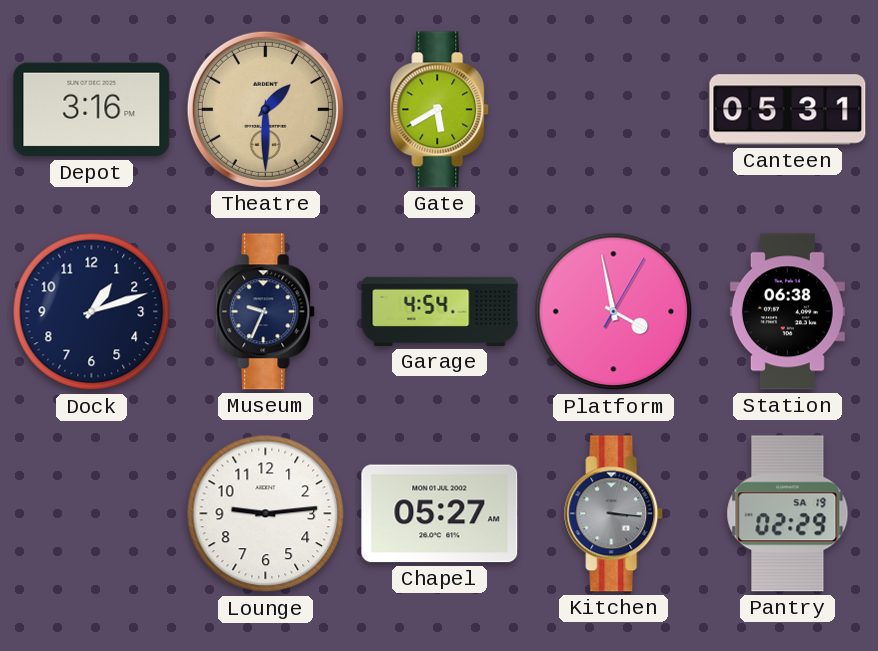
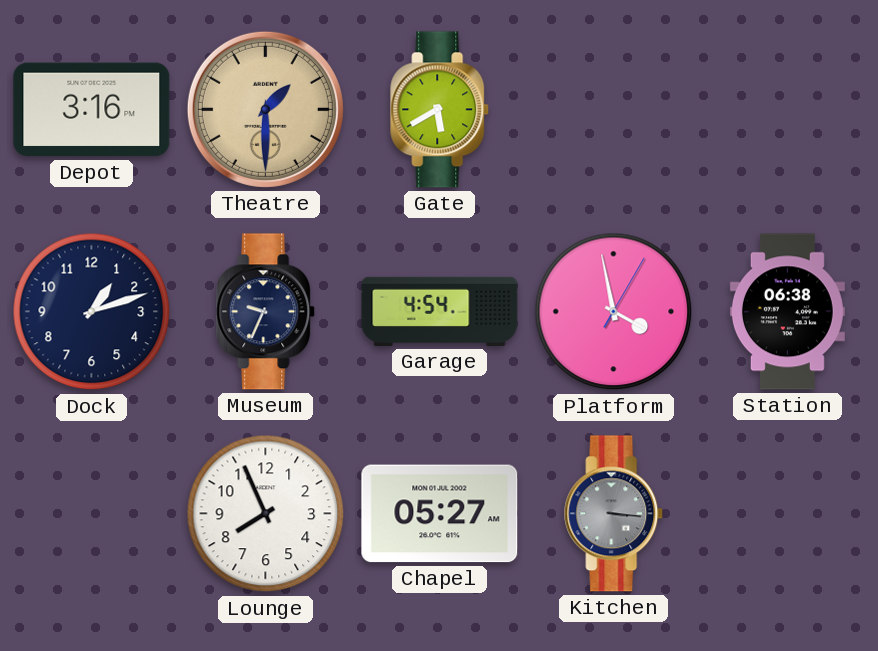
Canteen: 05:31 -> none
Lounge: 9:14 -> 7:56
Pantry: 02:29 -> none
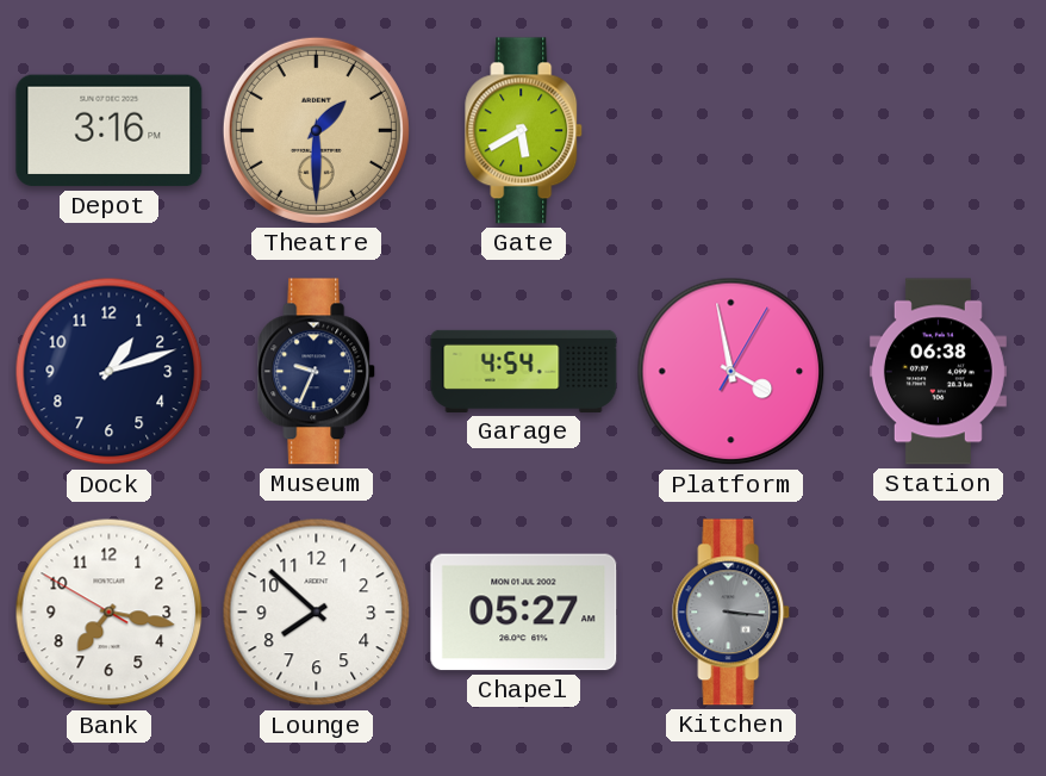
Bank: none -> 7:16
Lounge: 7:56 -> 7:52
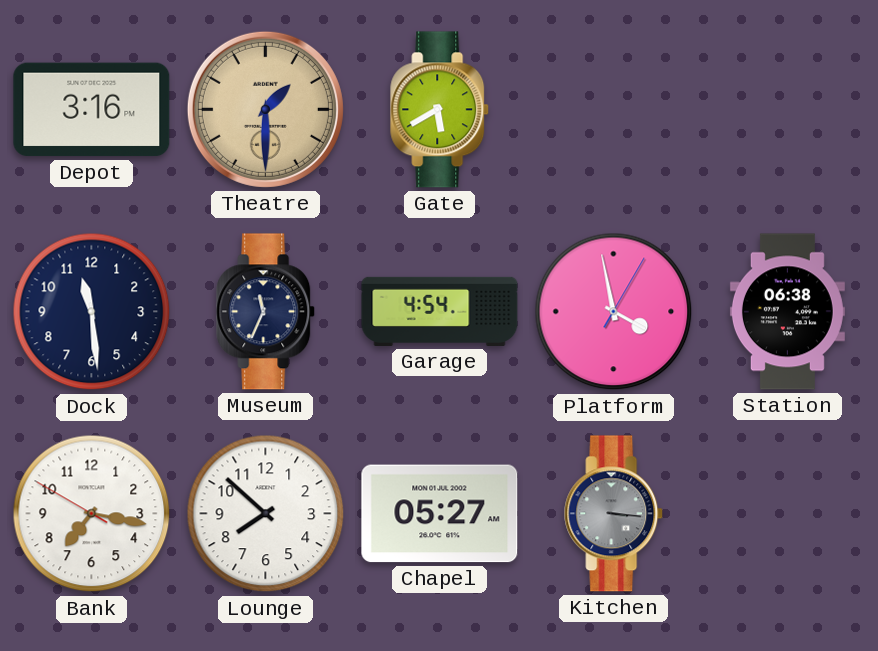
Dock: 1:12 -> 11:29
Museum: 9:34 -> 11:34
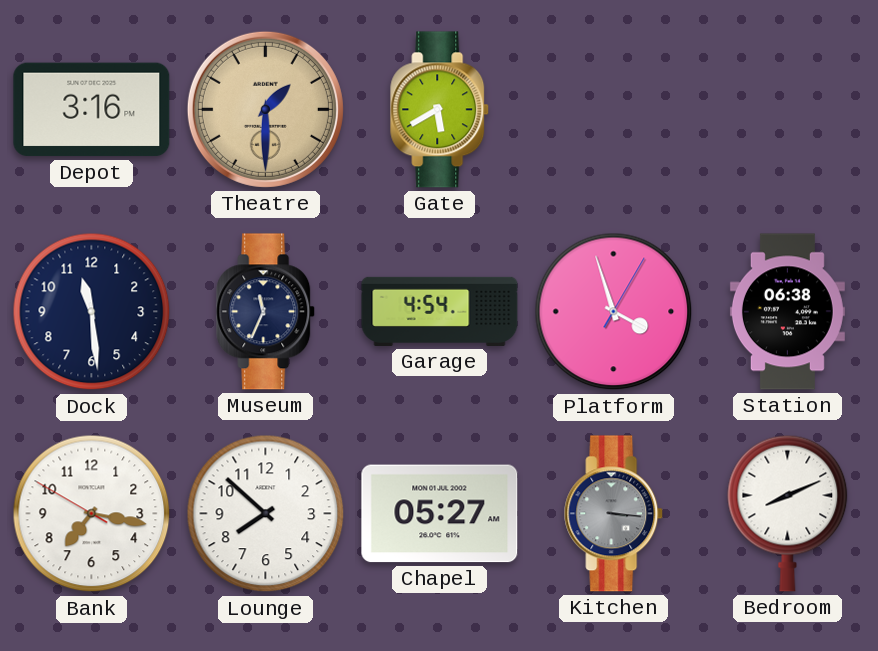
Platform: 3:58 -> 3:57
Bedroom: none -> 8:11
